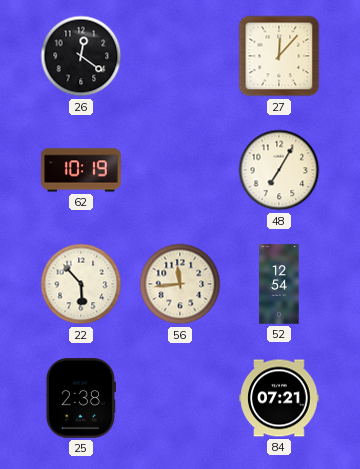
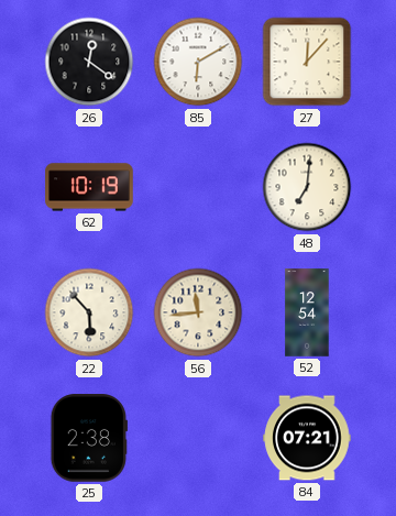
85: none -> 6:10
48: 7:05 -> 7:01
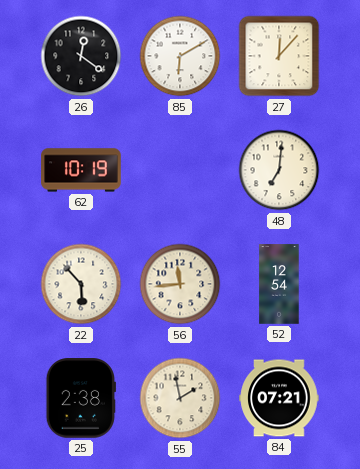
55: none -> 1:58
